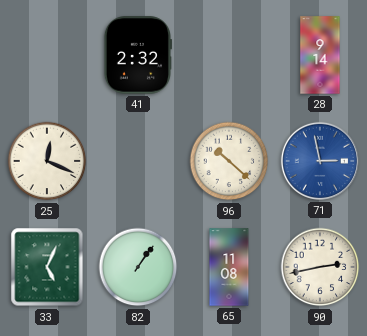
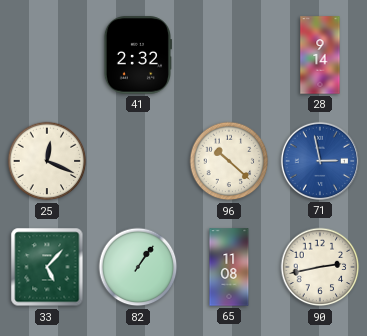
33: 5:04 -> 5:07
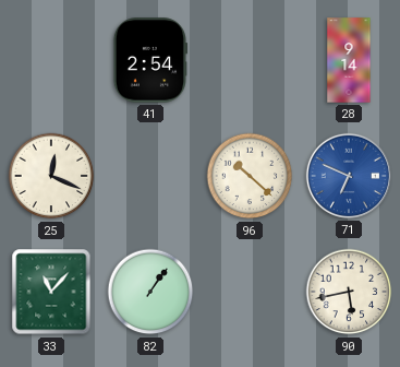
41: 2:32 -> 2:54
71: 2:58 -> 6:49
33: 5:07 -> 11:07
65: 11:08 -> none
90: 2:43 -> 5:43
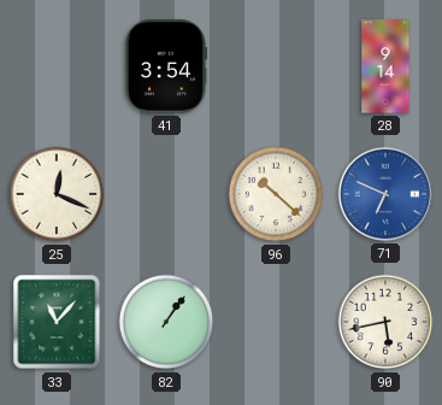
41: 2:54 -> 3:54
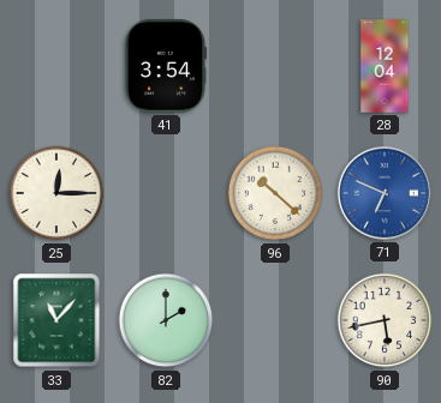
28: 9:14 -> 12:04
25: 12:19 -> 12:15
82: 1:06 -> 2:00
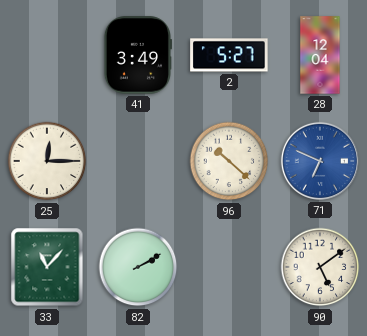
41: 3:54 -> 3:49
2: none -> 5:27
82: 2:00 -> 2:10
90: 5:43 -> 5:09
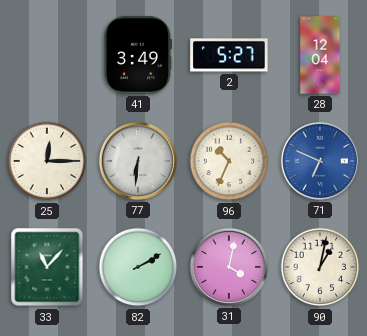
77: none -> 6:31
96: 10:22 -> 10:34
31: none -> 4:02
90: 5:09 -> 1:02
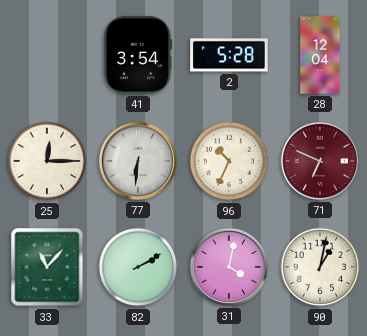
41: 3:49 -> 3:54
2: 5:27 -> 5:28
71 dial: blue -> burgundy
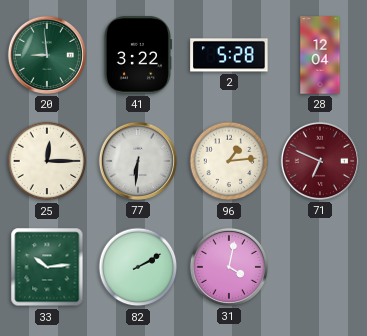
20: none -> 8:59
41: 3:54 -> 3:22
96: 10:34 -> 1:14
33: 11:07 -> 10:14
90: 1:02 -> none
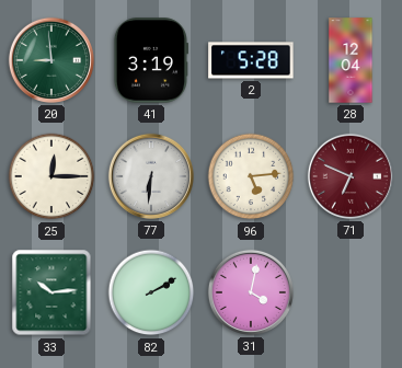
41: 3:22 -> 3:19
96: 1:14 -> 5:14
